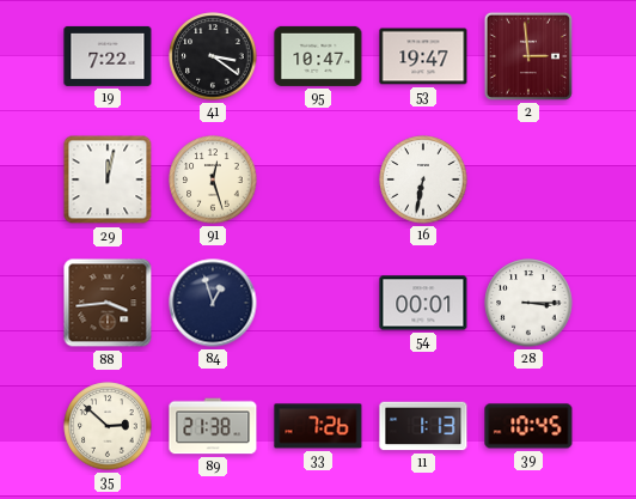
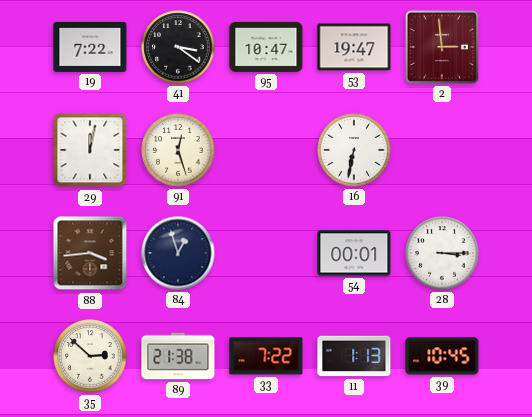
33: 7:26 -> 7:22
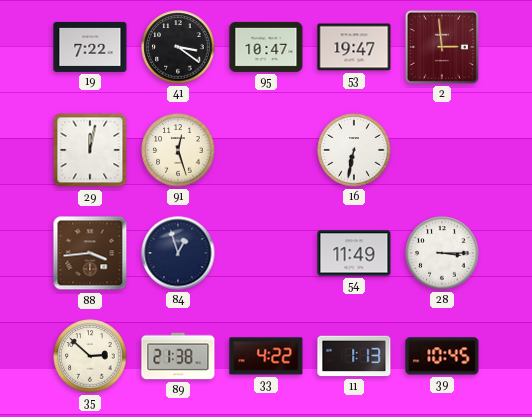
54: 00:01 -> 11:49
33: 7:22 -> 4:22
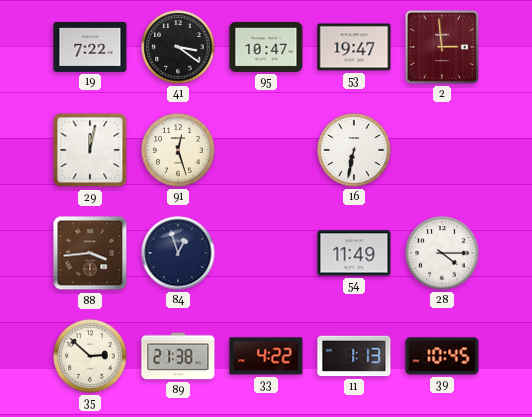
28: 3:15 -> 4:15
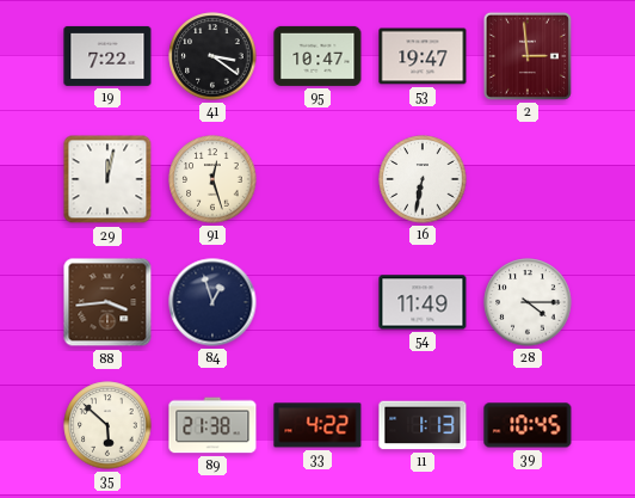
35: 2:52 -> 5:52
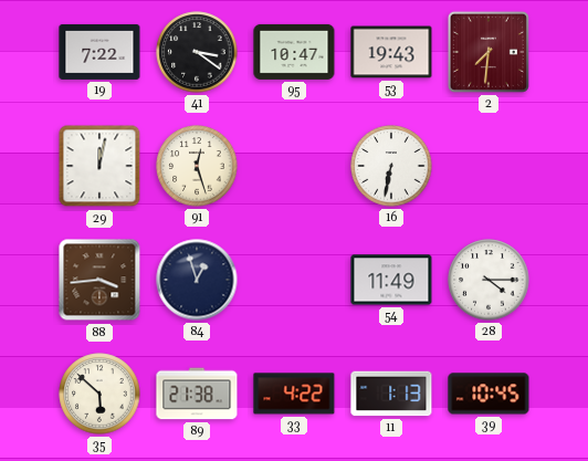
53: 19:47 -> 19:43
2: 2:59 -> 7:31
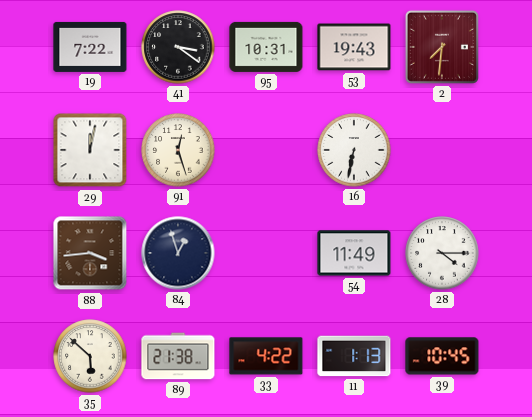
95: 10:47 -> 10:31
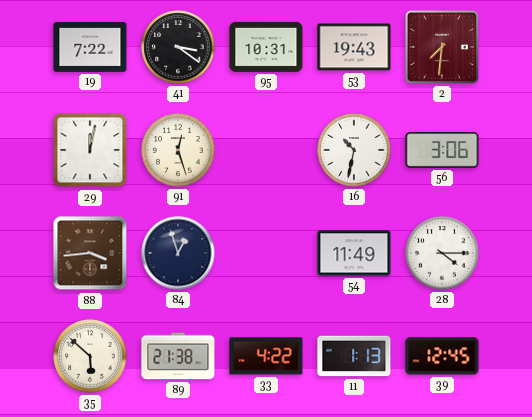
16: 6:32 -> 10:32
56: none -> 3:06
39: 10:45 -> 12:45
